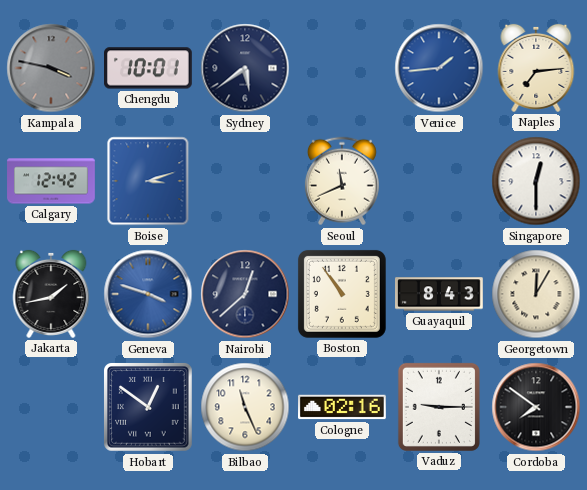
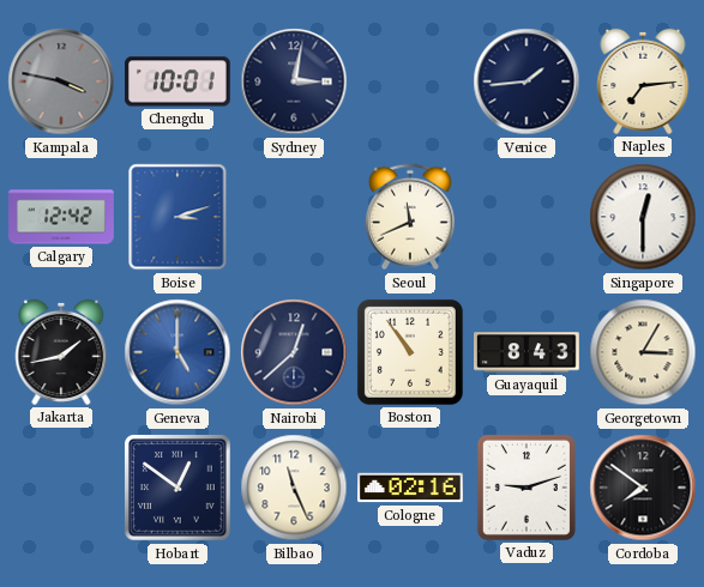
Sydney: 5:39 -> 3:02
Venice dial: blue -> navy
Geneva: 3:48 -> 5:00
Georgetown: 12:05 -> 3:05
Vaduz: 9:15 -> 9:12
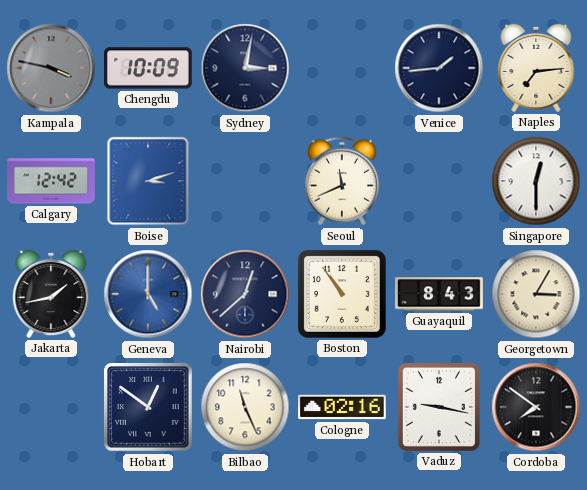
Chengdu: 10:01 -> 10:09
Vaduz: 9:12 -> 9:17
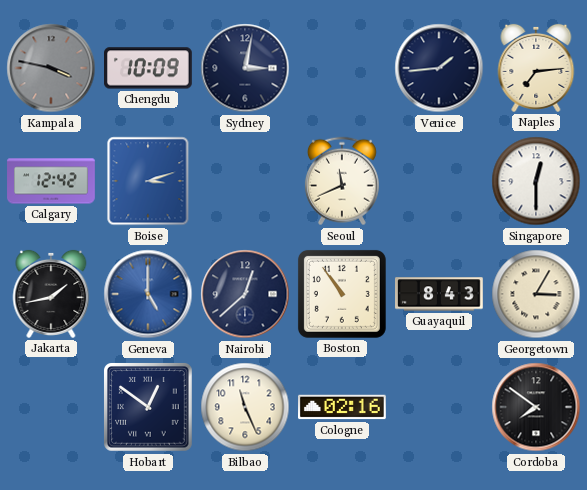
Vaduz: 9:17 -> none
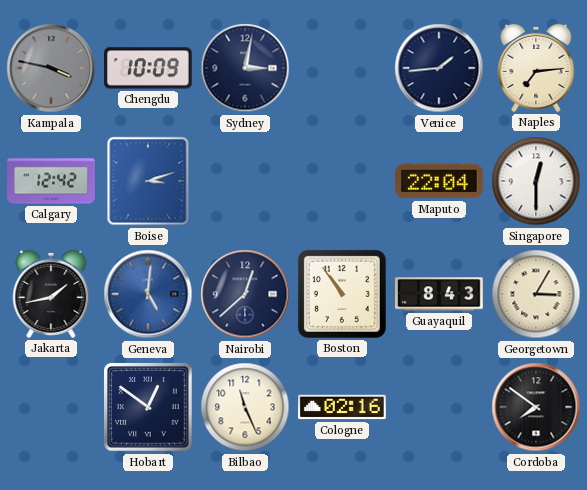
Seoul: 11:41 -> none
Maputo: none -> 22:04
Geneva: 5:00 -> 5:01
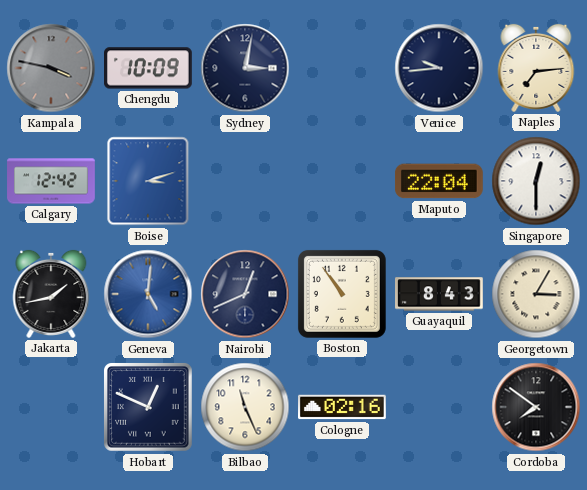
Venice: 1:44 -> 9:44
Nairobi: 12:38 -> 12:41
Hobart: 12:51 -> 12:49
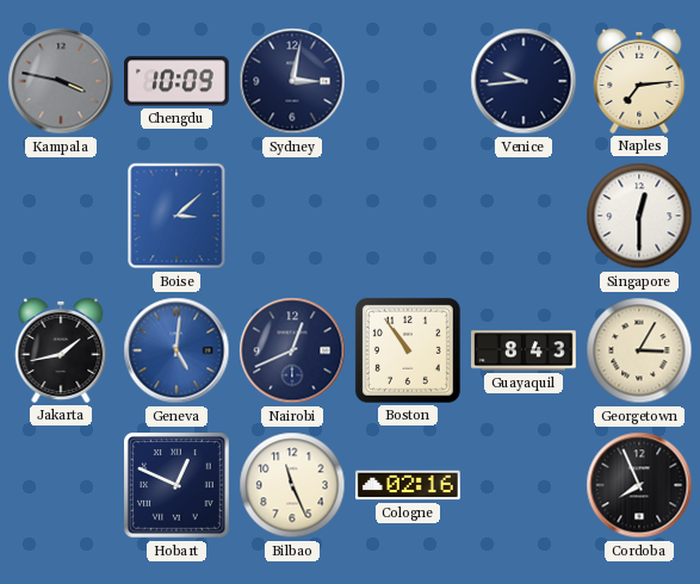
Calgary: 12:42 -> none
Boise: 3:12 -> 3:08
Maputo: 22:04 -> none
Cordoba: 7:51 -> 7:56
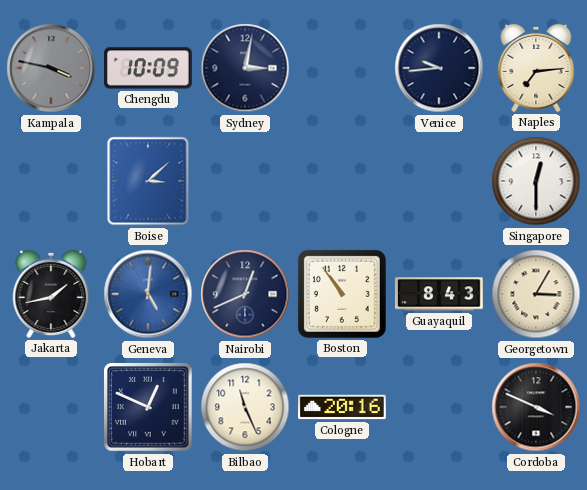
Cologne: 02:16 -> 20:16
Cordoba: 7:56 -> 3:49
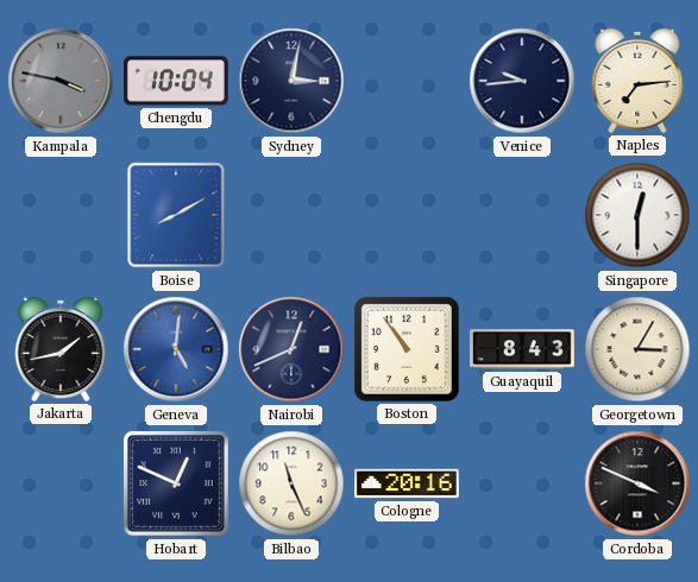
Chengdu: 10:09 -> 10:04
Boise: 3:08 -> 8:10
